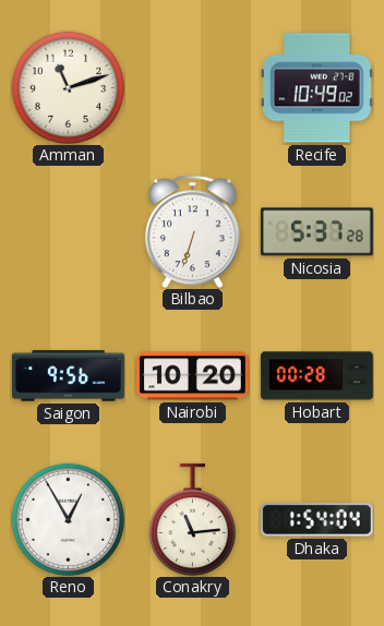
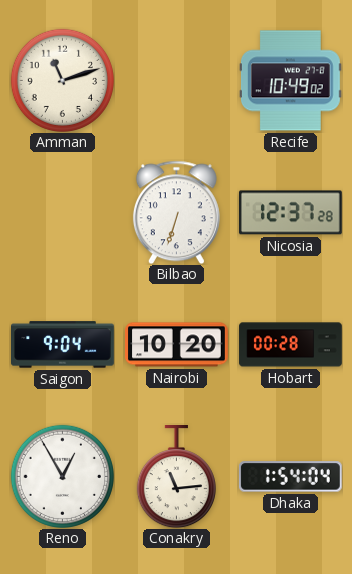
Nicosia: 5:37 -> 12:37
Saigon: 9:56 -> 9:04
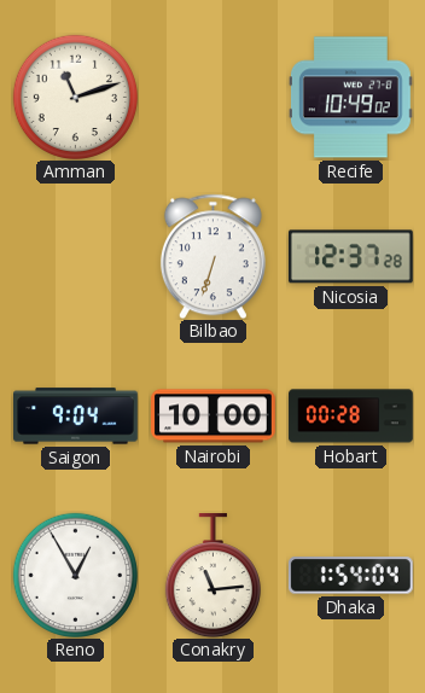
Nairobi: 10:20 -> 10:00
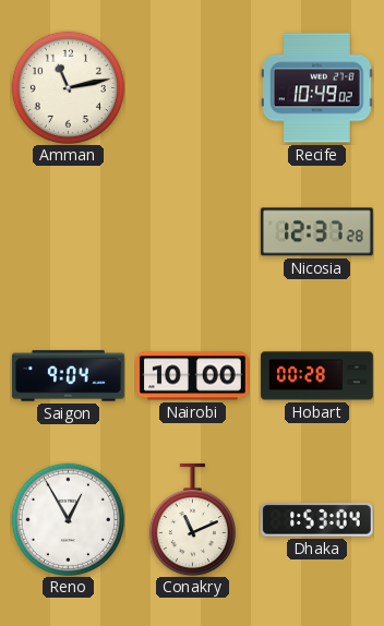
Amman: 11:12 -> 11:13
Bilbao: 6:33 -> none
Conakry: 11:14 -> 11:11
Dhaka: 1:54 -> 1:53
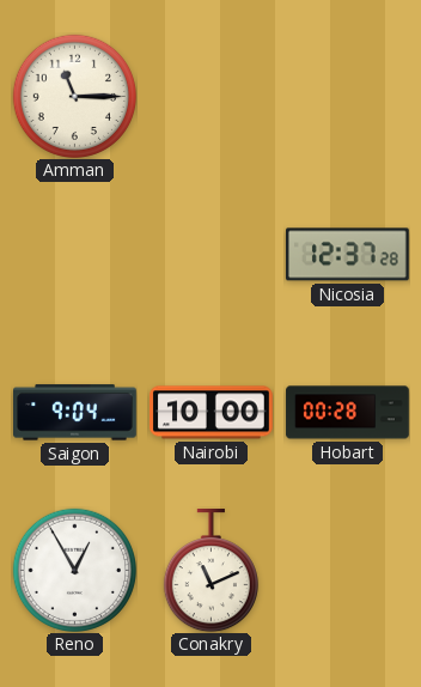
Amman: 11:13 -> 11:15
Recife: 10:49 -> none
Dhaka: 1:53 -> none
